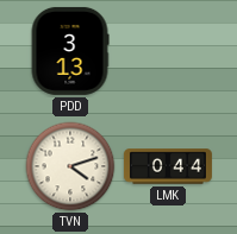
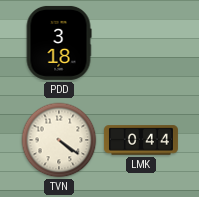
PDD: 3:13 -> 3:18
TVN: 4:12 -> 4:21
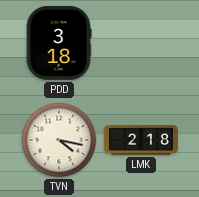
TVN: 4:21 -> 4:17
LMK: 0:44 -> 2:18
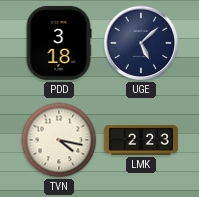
UGE: none -> 5:08
LMK: 2:18 -> 2:23
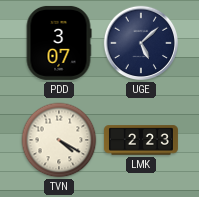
PDD: 3:18 -> 3:07
TVN: 4:17 -> 4:20
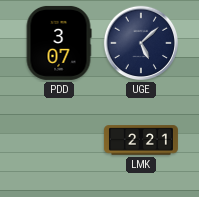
TVN: 4:20 -> none
LMK: 2:23 -> 2:21
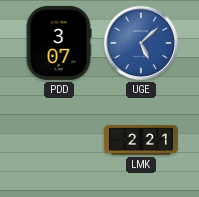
UGE dial: navy -> blue
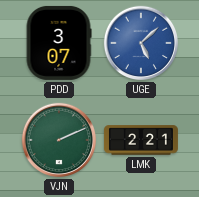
VJN: none -> 2:11
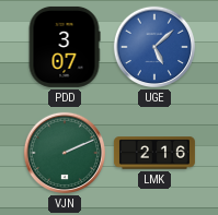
LMK: 2:21 -> 2:16
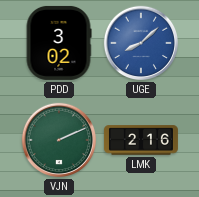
PDD: 3:07 -> 3:02
UGE: 5:08 -> 8:08
